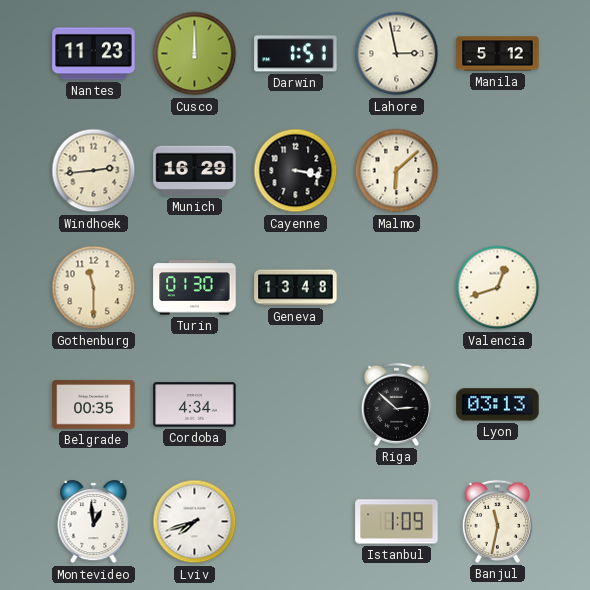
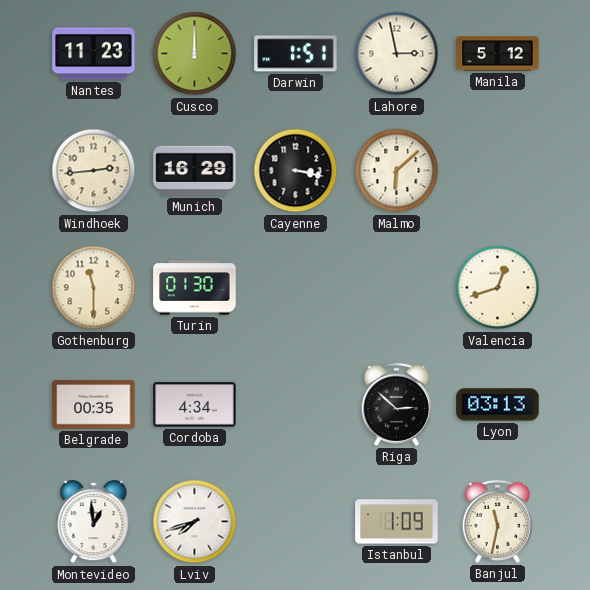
Geneva: 13:48 -> none
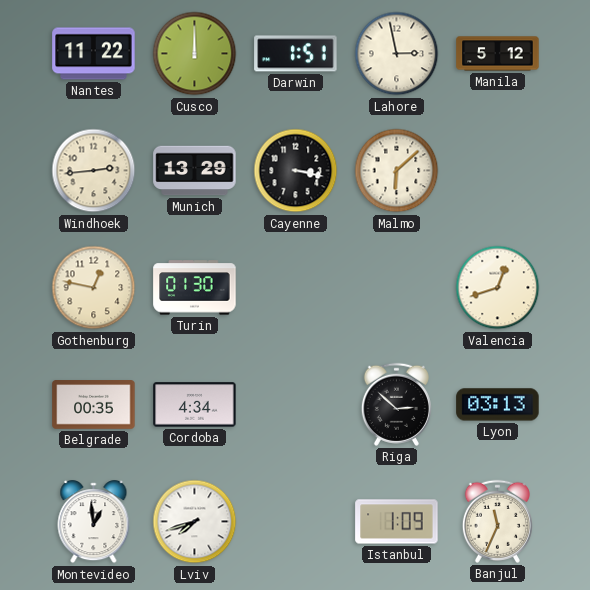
Nantes: 11:23 -> 11:22
Munich: 16:29 -> 13:29
Gothenburg: 11:30 -> 12:47
Banjul: 11:32 -> 11:34
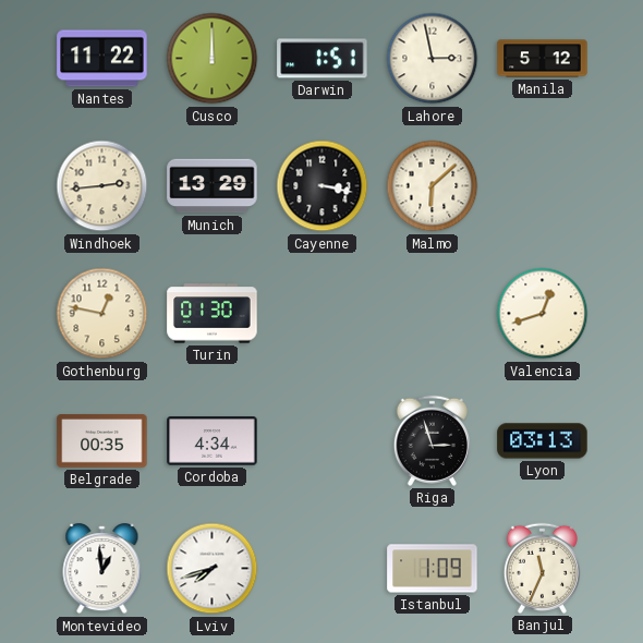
Riga: 2:52 -> 2:57
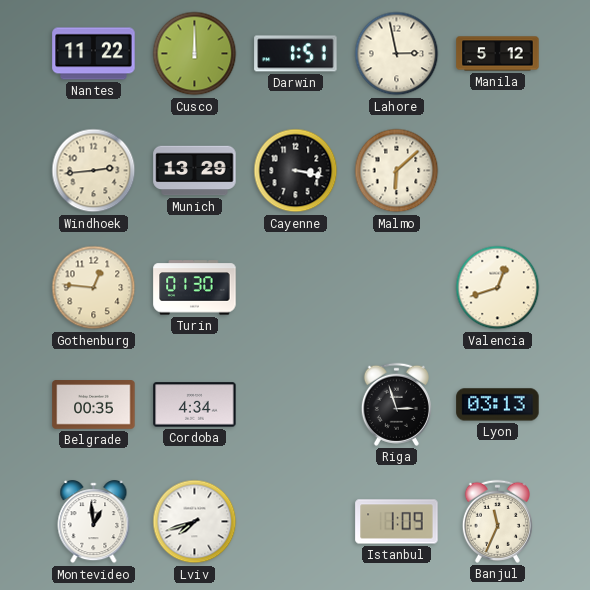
Gothenburg: 12:47 -> 12:46
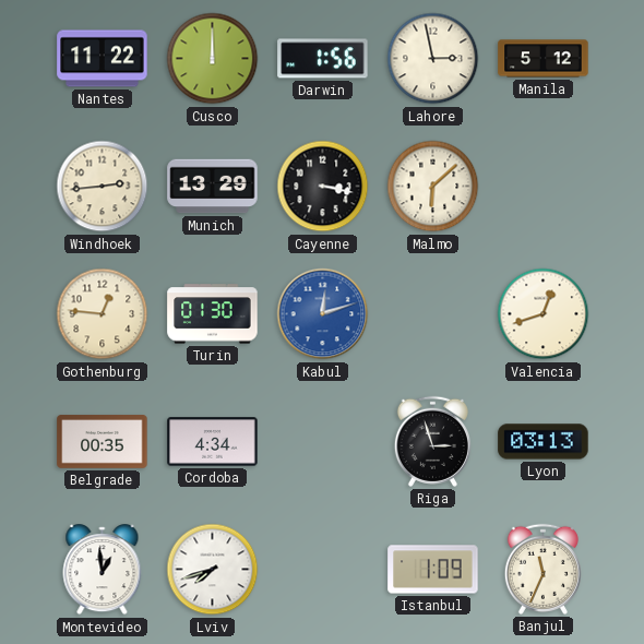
Darwin: 1:51 -> 1:56
Kabul: none -> 12:12
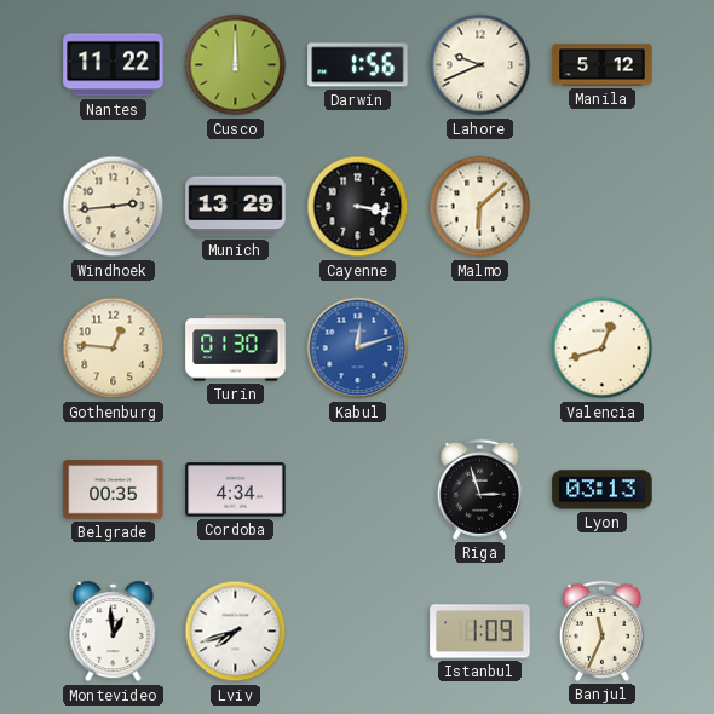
Lahore: 2:58 -> 9:41
